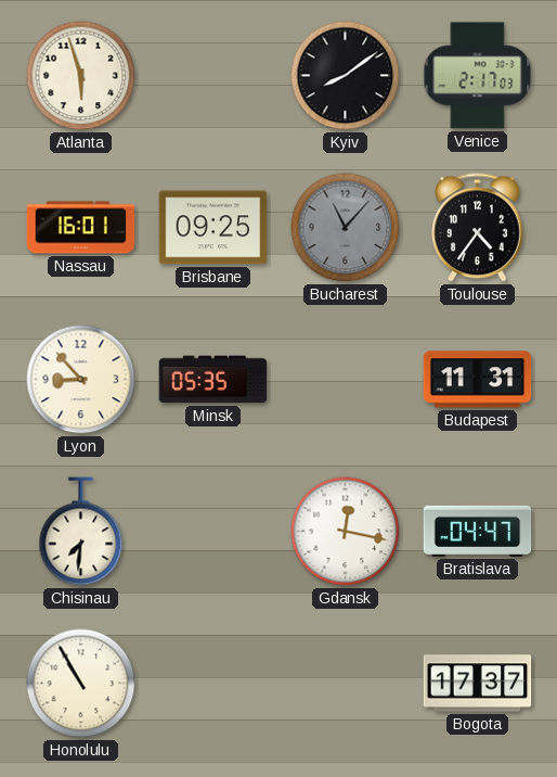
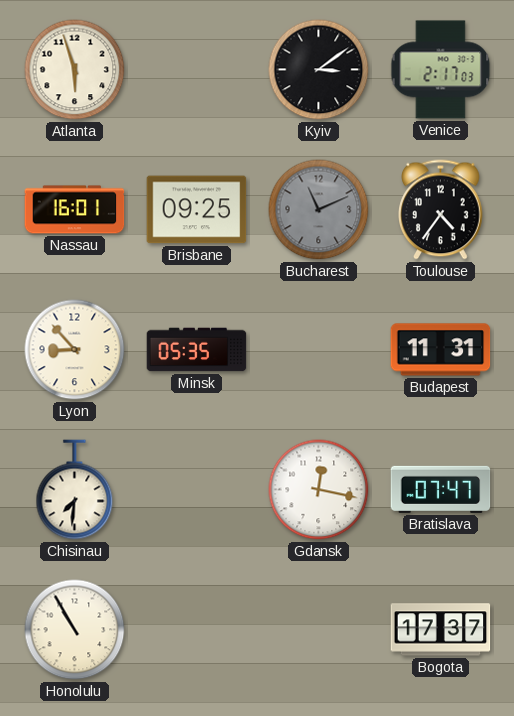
Kyiv: 8:09 -> 3:09
Bucharest: 11:07 -> 11:11
Bratislava: 04:47 -> 07:47
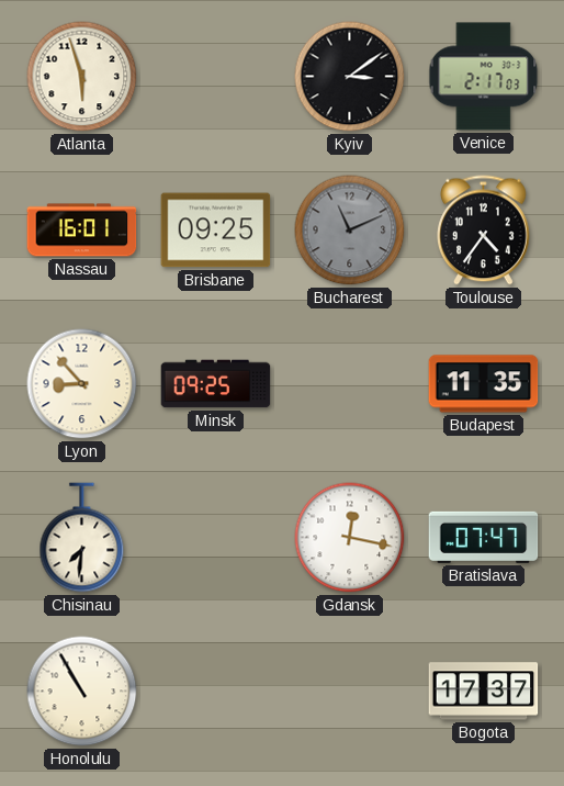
Minsk: 05:35 -> 09:25
Budapest: 11:31 -> 11:35
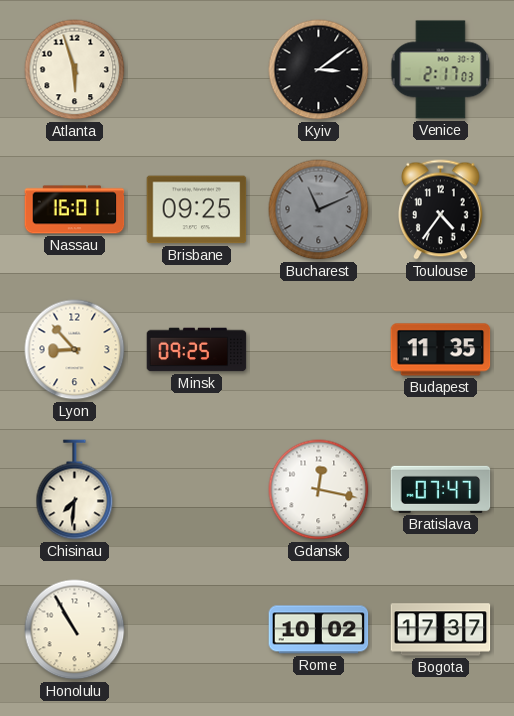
Rome: none -> 10:02
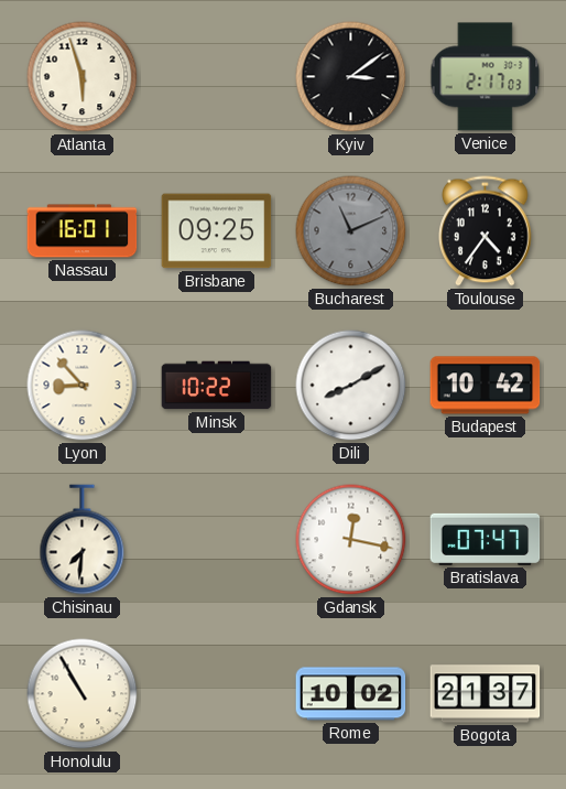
Minsk: 09:25 -> 10:22
Dili: none -> 8:10
Budapest: 11:35 -> 10:42
Bogota: 17:37 -> 21:37
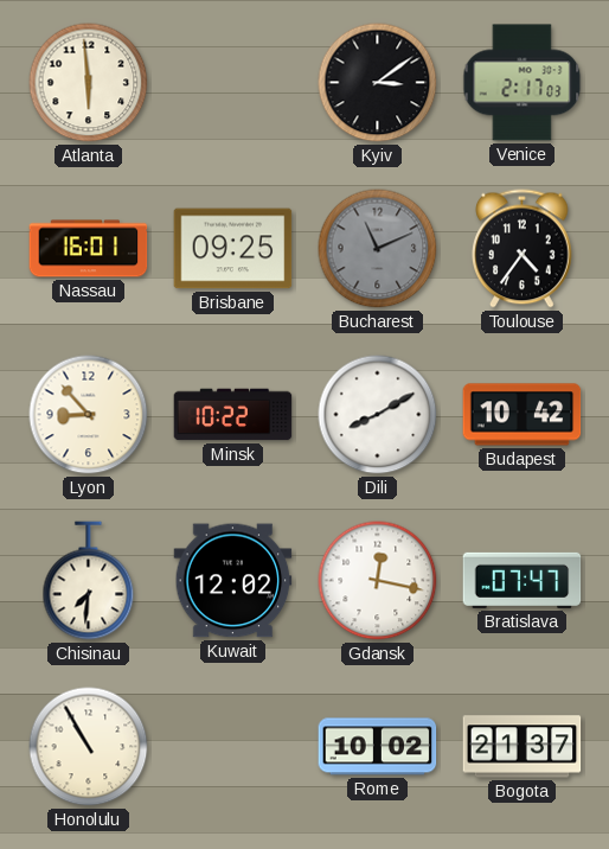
Atlanta: 5:57 -> 5:59
Kuwait: none -> 12:02
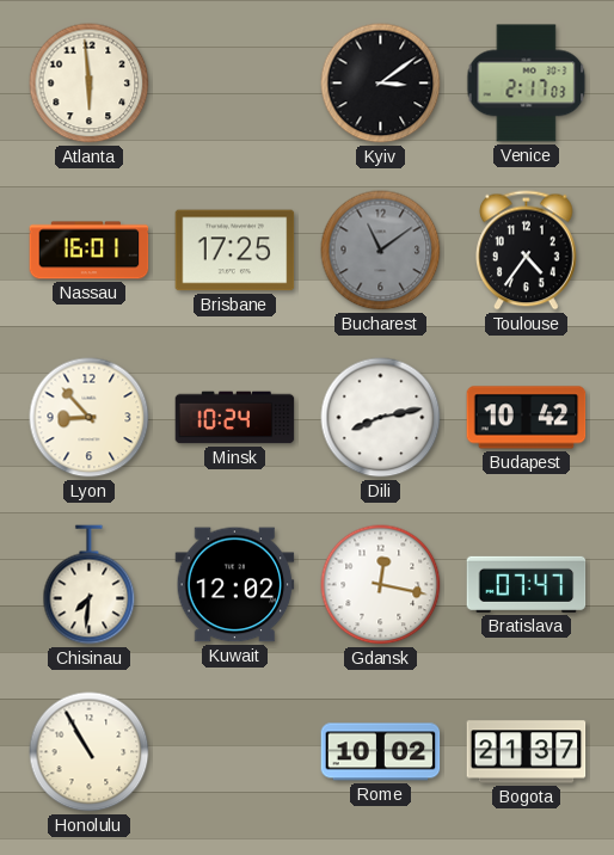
Brisbane: 09:25 -> 17:25
Bucharest: 11:11 -> 11:09
Minsk: 10:22 -> 10:24
Dili: 8:10 -> 8:13
